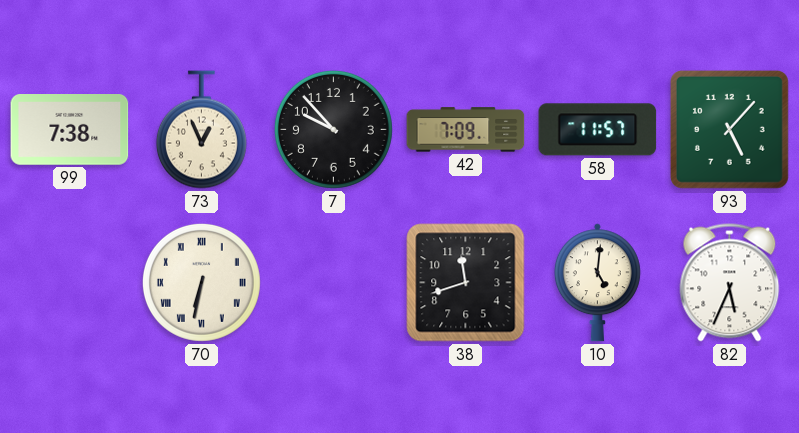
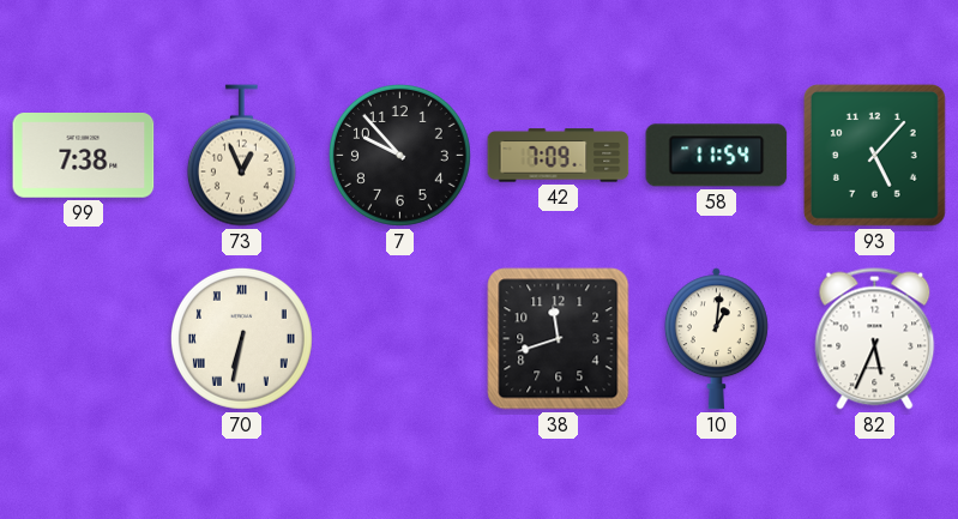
58: 11:57 -> 11:54
10: 5:01 -> 1:01
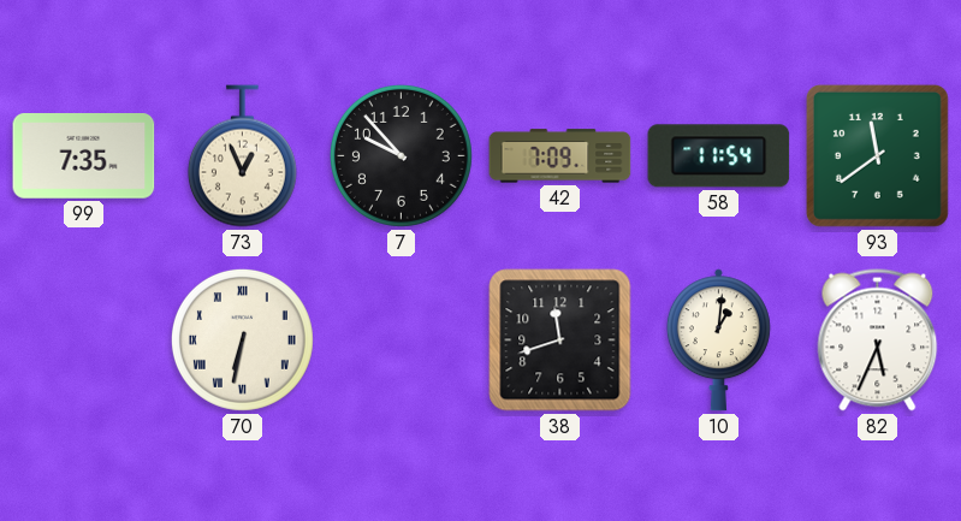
99: 7:38 -> 7:35
93: 5:07 -> 11:39
